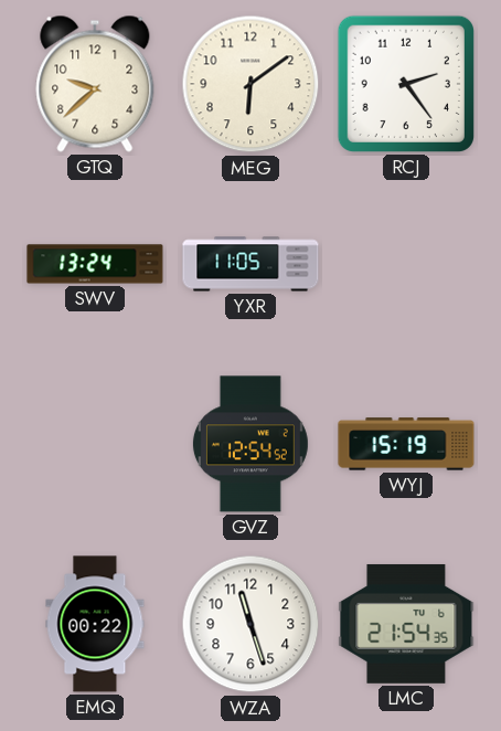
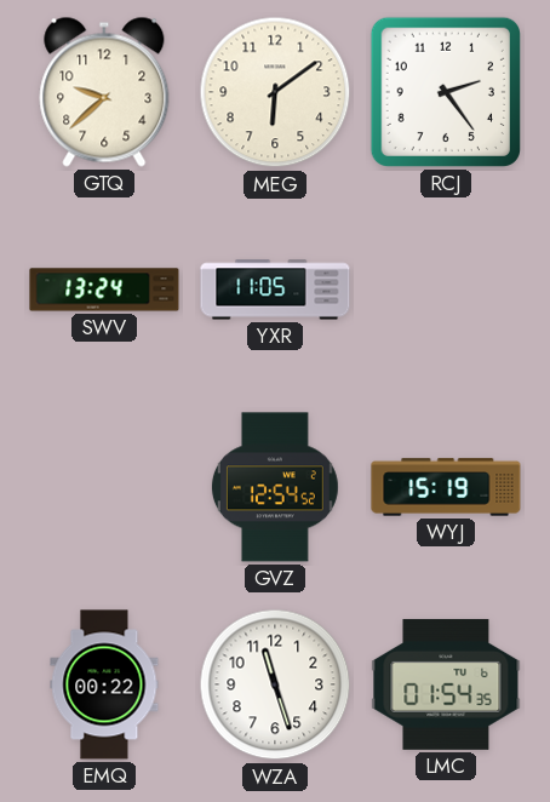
LMC: 21:54 -> 01:54
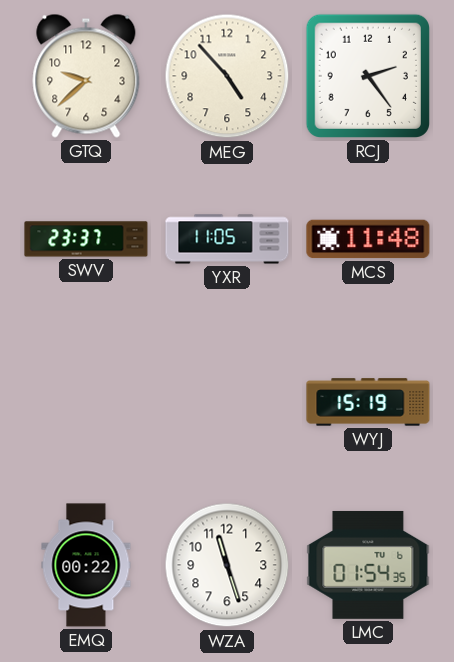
MEG: 6:09 -> 4:53
SWV: 13:24 -> 23:37
MCS: none -> 11:48
GVZ: 12:54 -> none
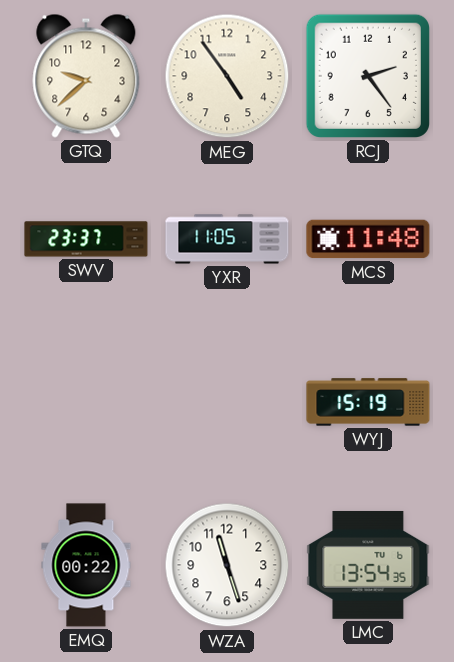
MEG: 4:53 -> 4:54
LMC: 01:54 -> 13:54
